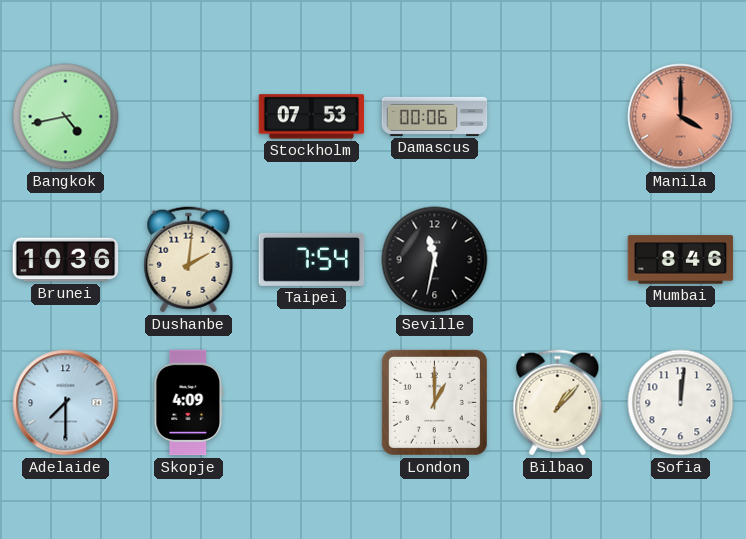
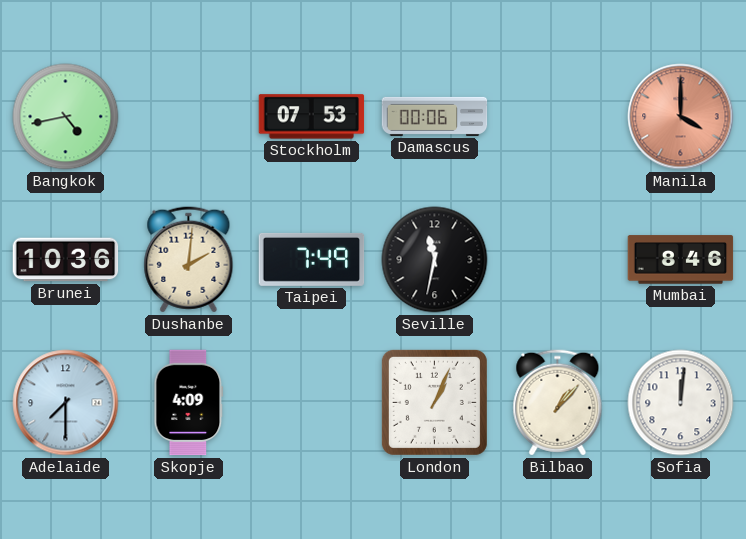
Taipei: 7:54 -> 7:49
London: 1:00 -> 1:04
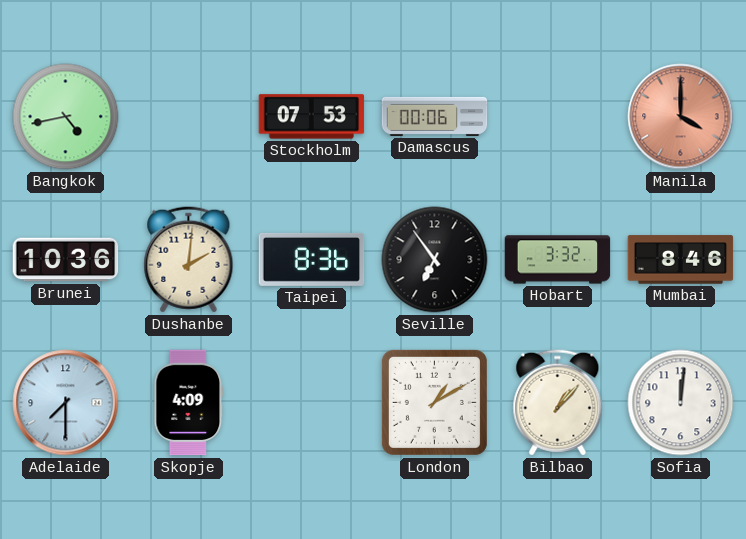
Taipei: 7:49 -> 8:36
Seville: 11:32 -> 6:54
Hobart: none -> 3:32
London: 1:04 -> 1:10
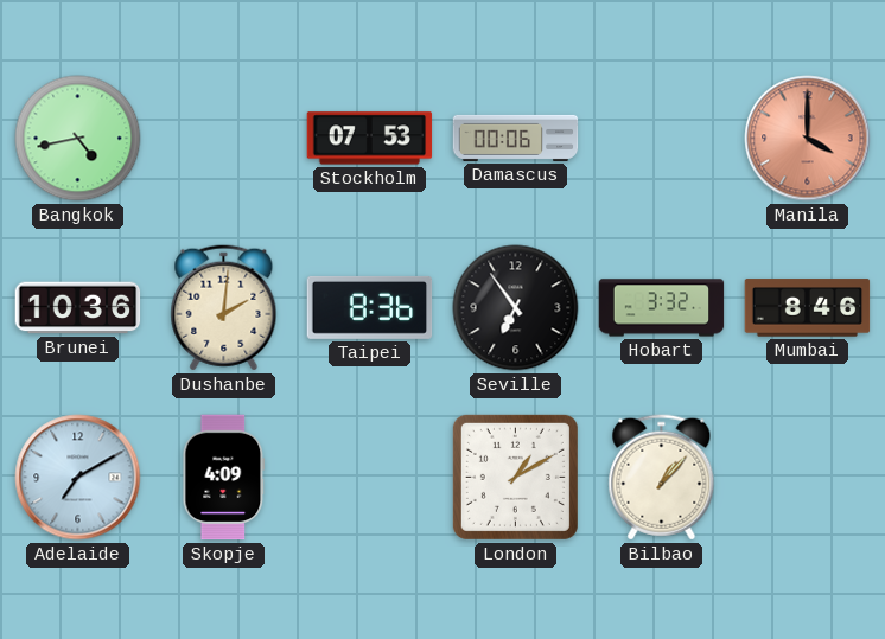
Adelaide: 7:30 -> 7:10
Sofia: 12:01 -> none
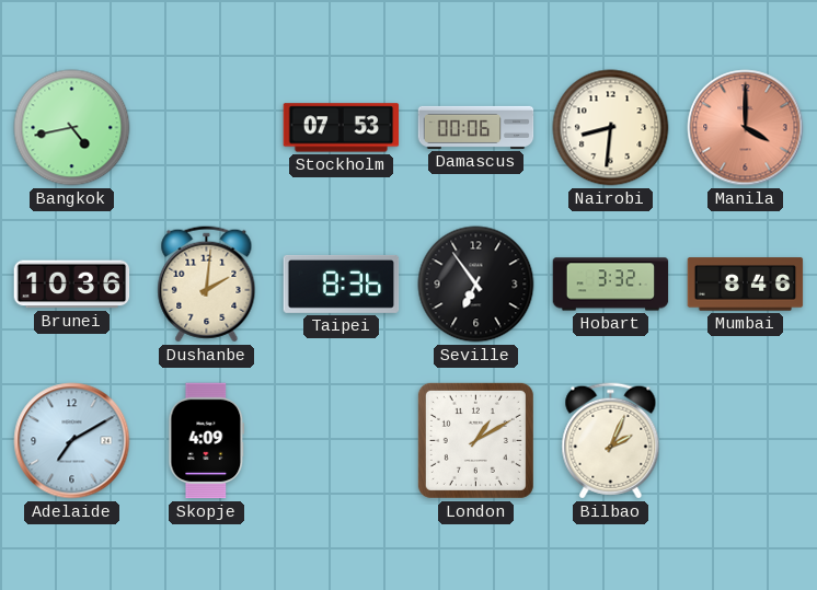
Nairobi: none -> 8:31
Bilbao: 1:07 -> 2:04
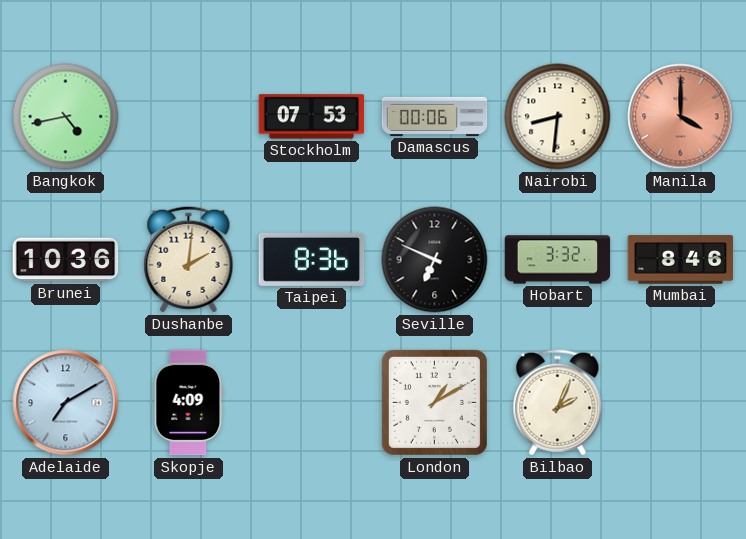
Seville: 6:54 -> 6:49
